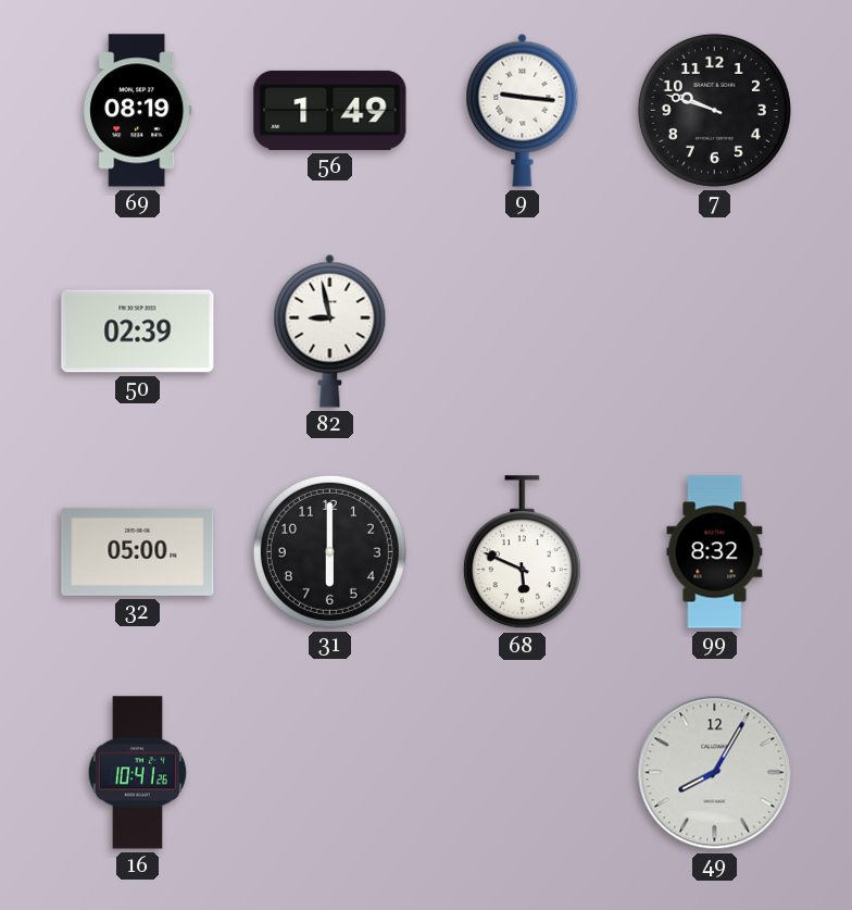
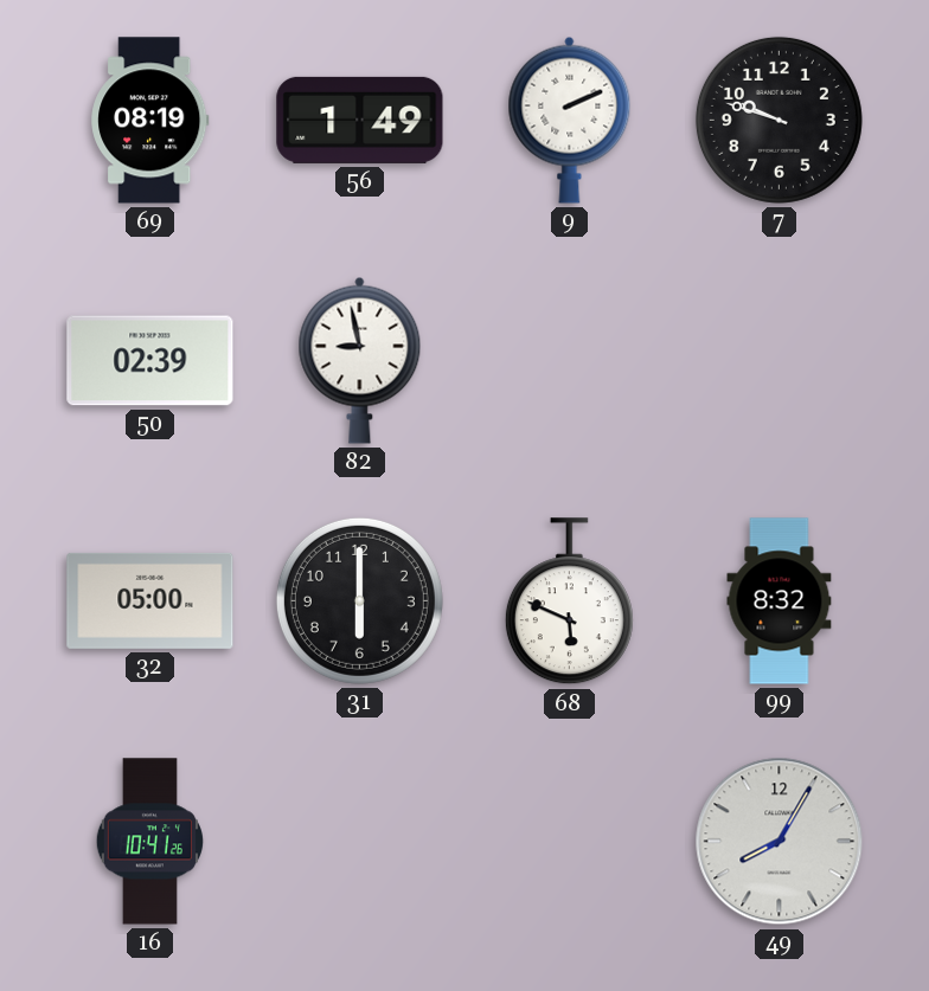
9: 9:16 -> 2:11
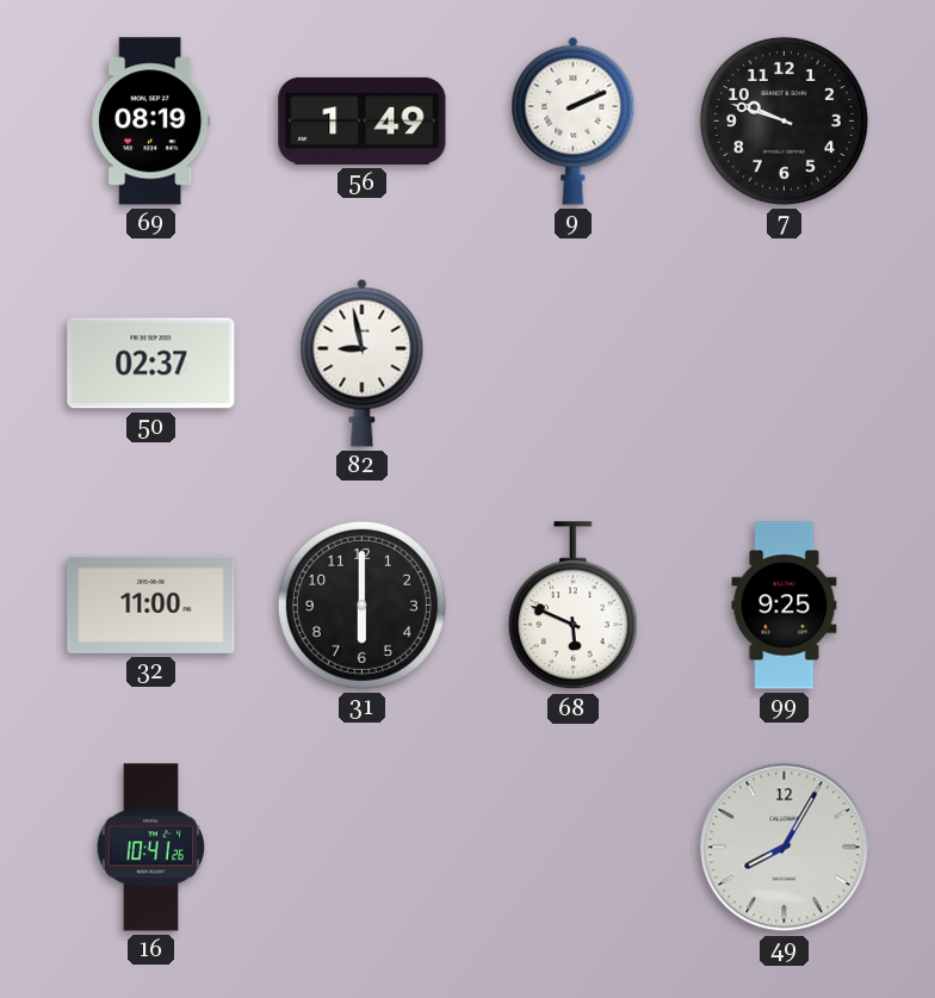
50: 02:39 -> 02:37
32: 05:00 -> 11:00
99: 8:32 -> 9:25
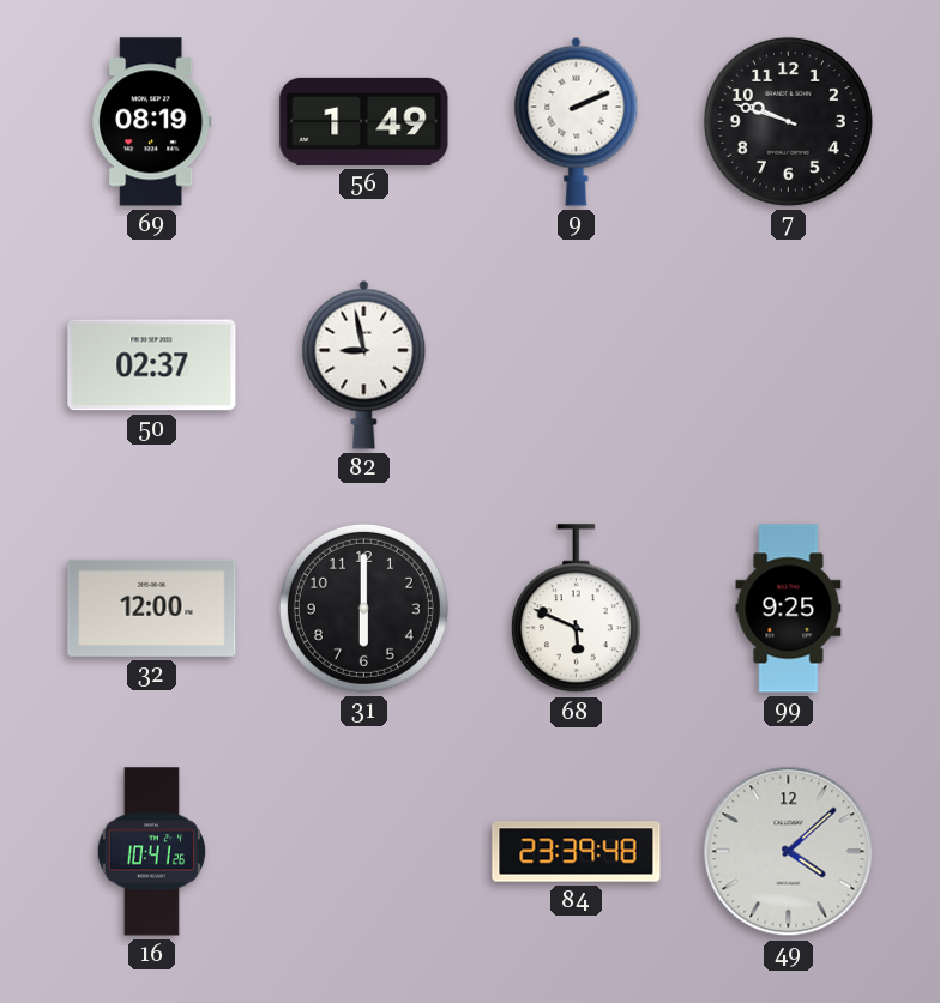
32: 11:00 -> 12:00
84: none -> 23:39
49: 8:05 -> 4:08
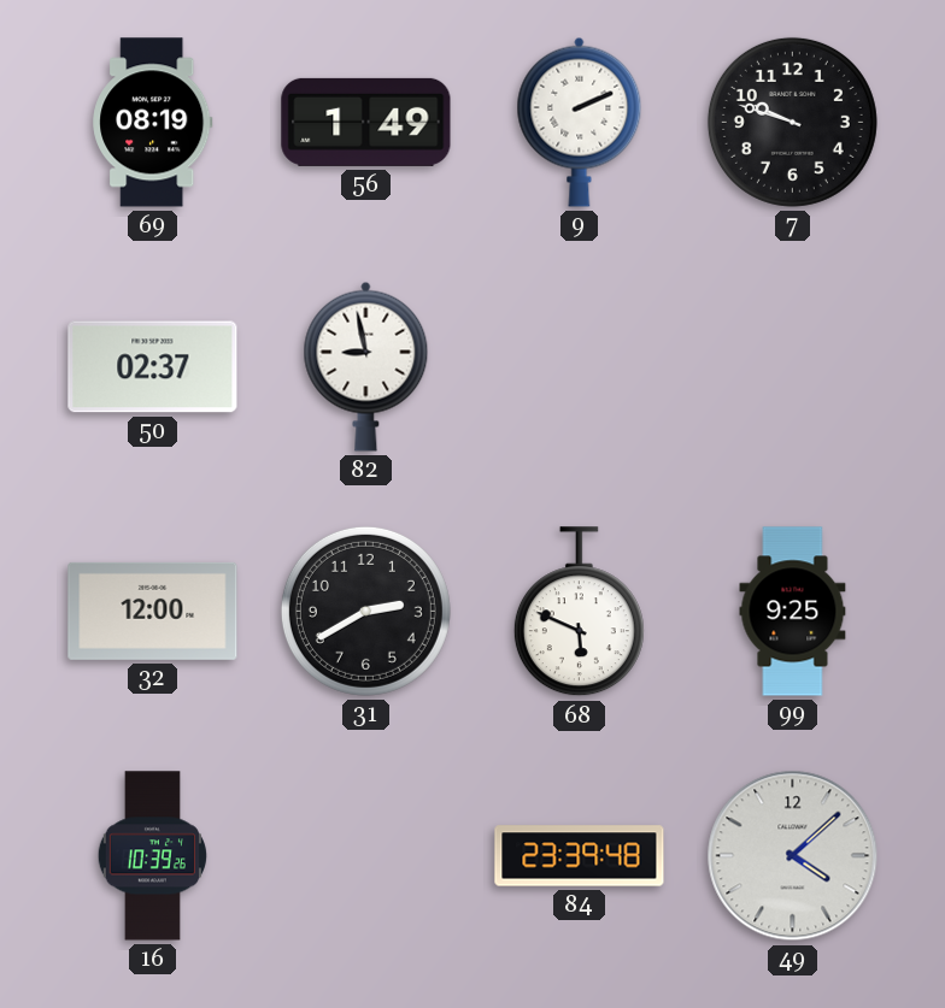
31: 6:00 -> 2:40
16: 10:41 -> 10:39
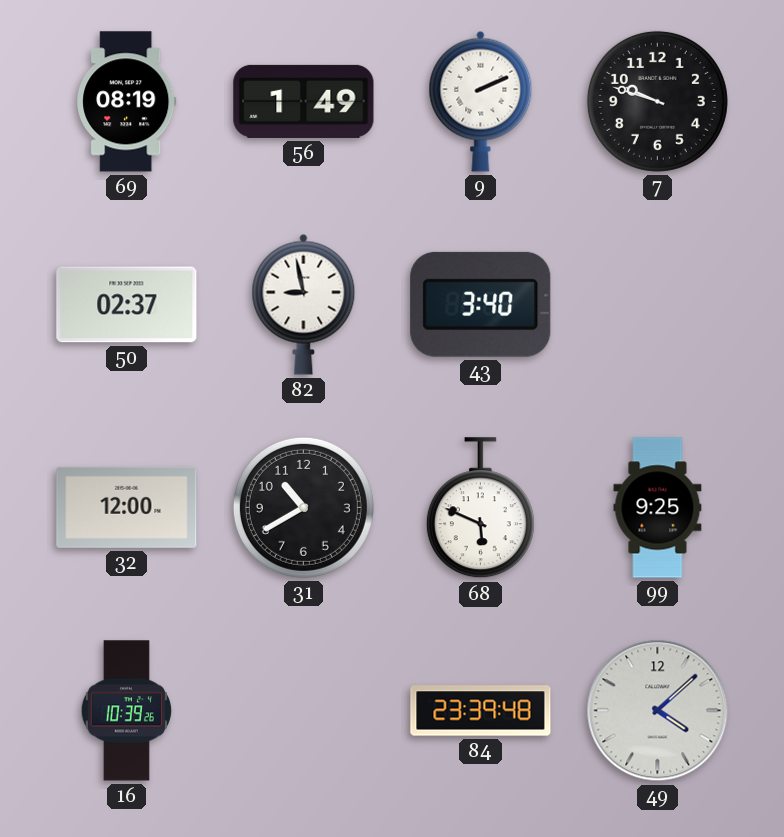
43: none -> 3:40
31: 2:40 -> 10:40
